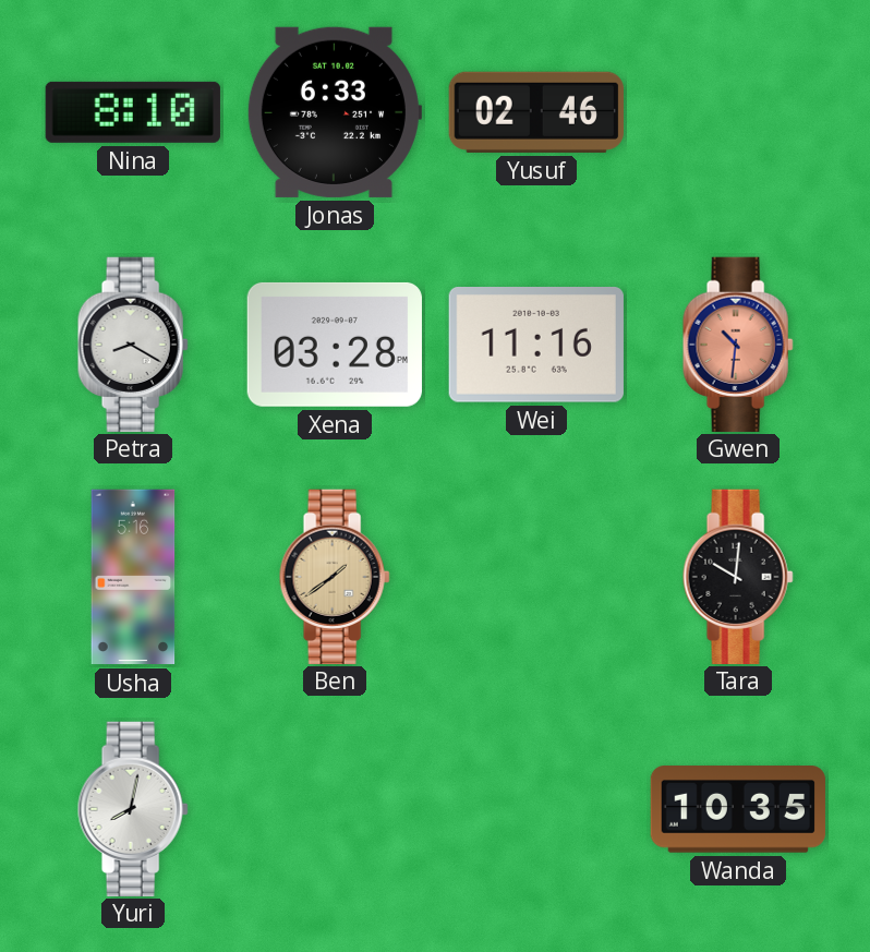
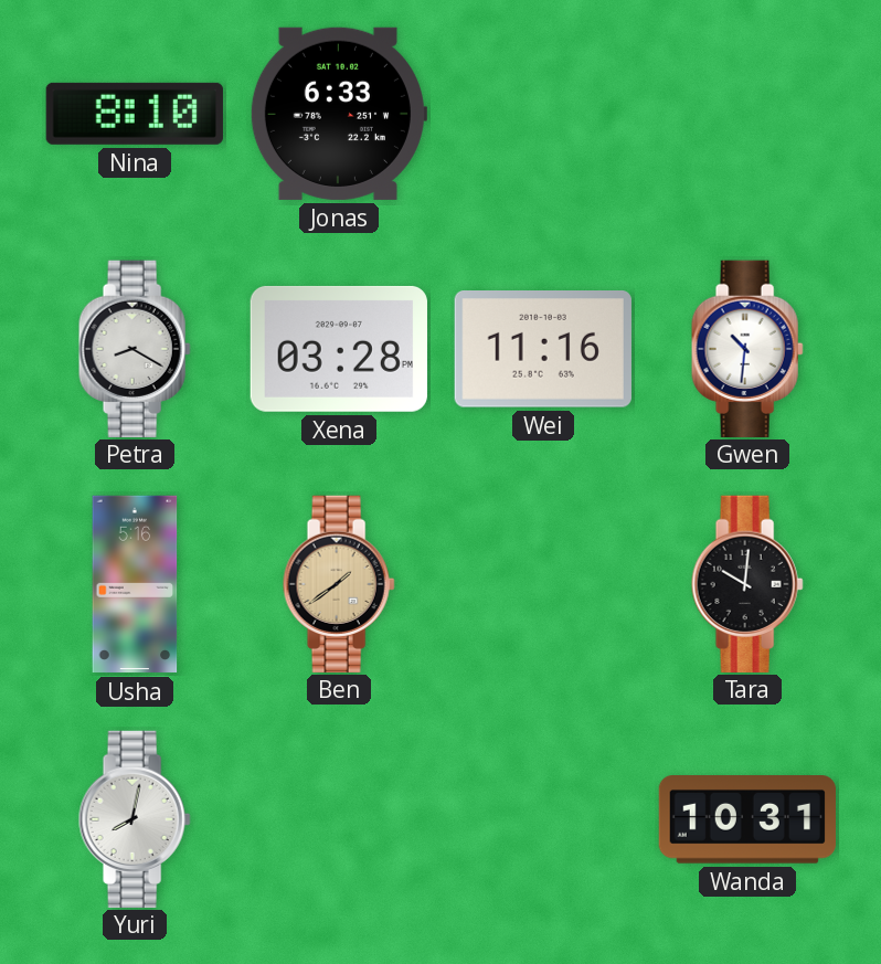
Yusuf: 02:46 -> none
Gwen dial: salmon -> white
Wanda: 10:35 -> 10:31
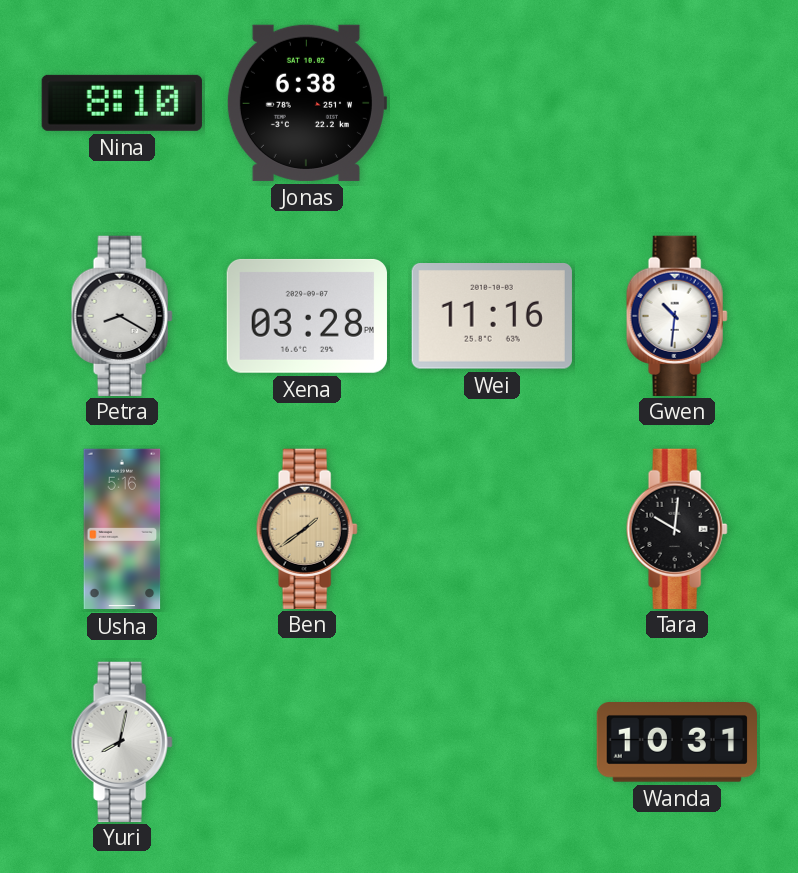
Jonas: 6:33 -> 6:38
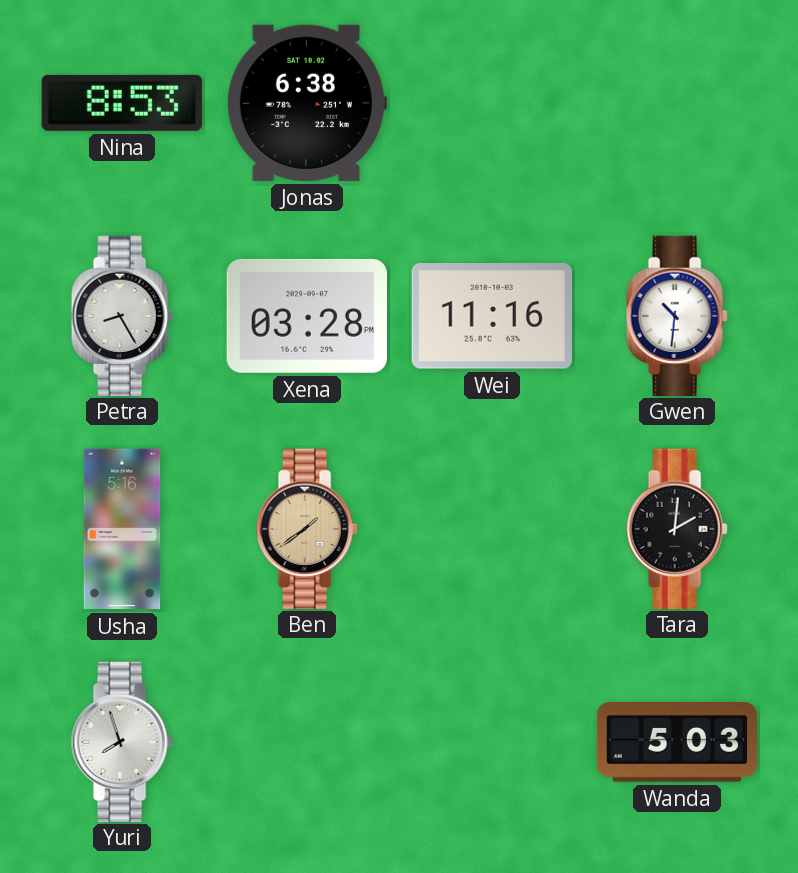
Nina: 8:10 -> 8:53
Petra: 8:20 -> 8:25
Tara: 10:01 -> 2:01
Yuri: 8:02 -> 7:57
Wanda: 10:31 -> 5:03
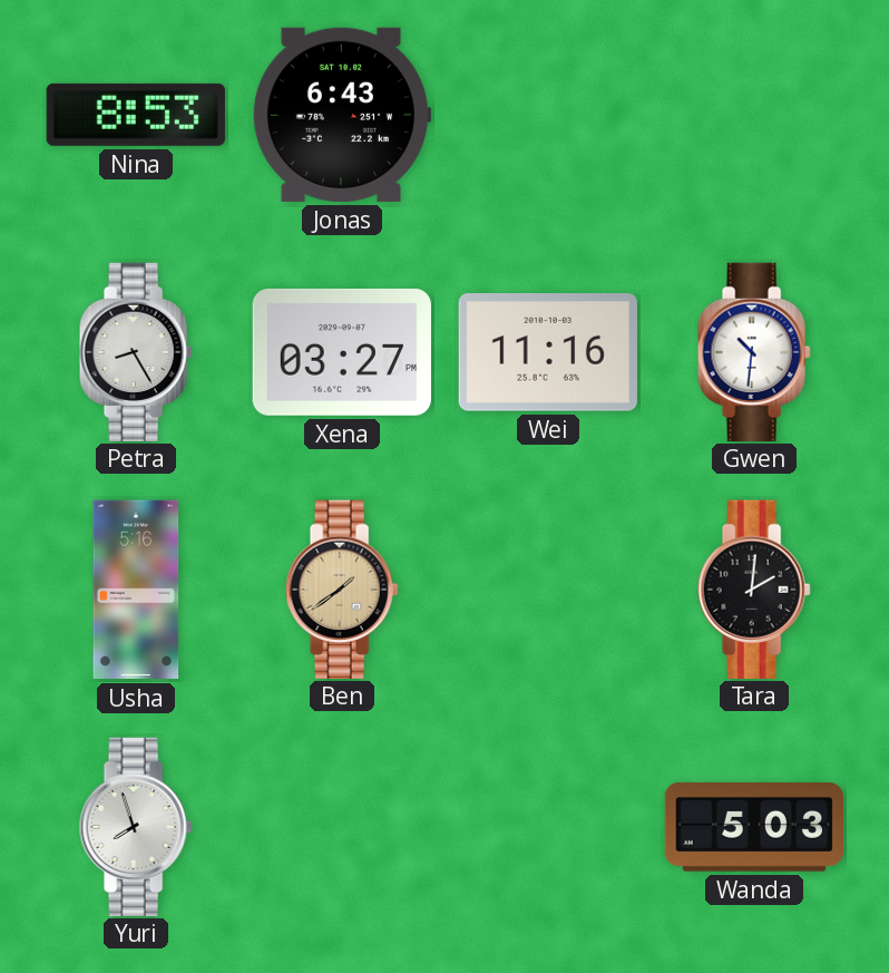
Jonas: 6:38 -> 6:43
Xena: 03:28 -> 03:27
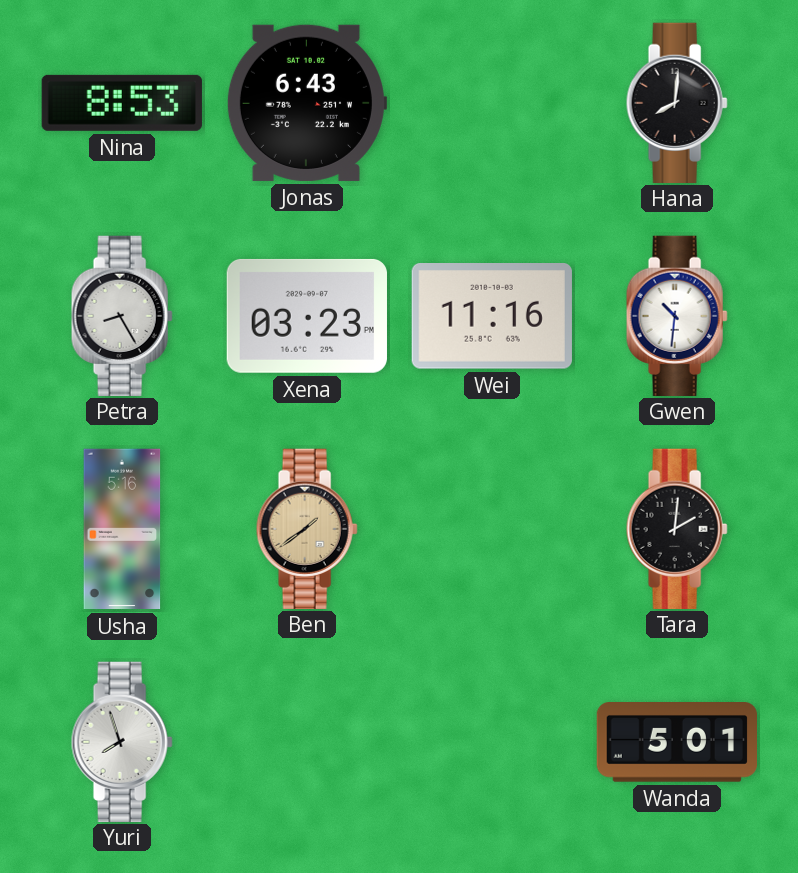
Hana: none -> 8:01
Xena: 03:27 -> 03:23
Wanda: 5:03 -> 5:01
